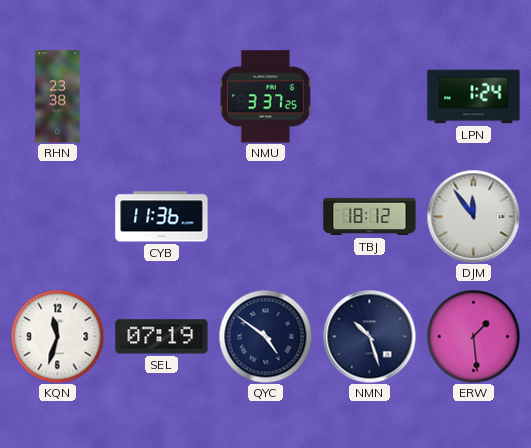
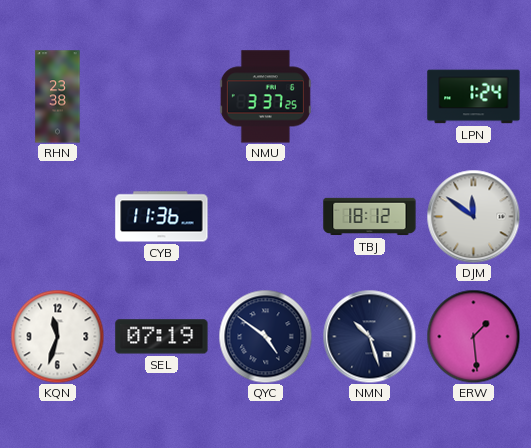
DJM: 11:54 -> 11:51
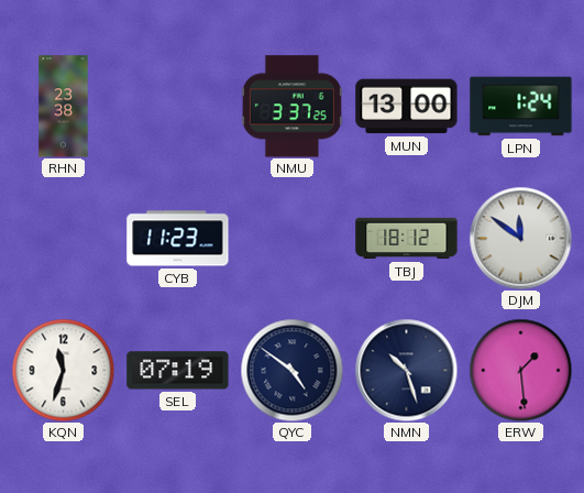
MUN: none -> 13:00
CYB: 11:36 -> 11:23
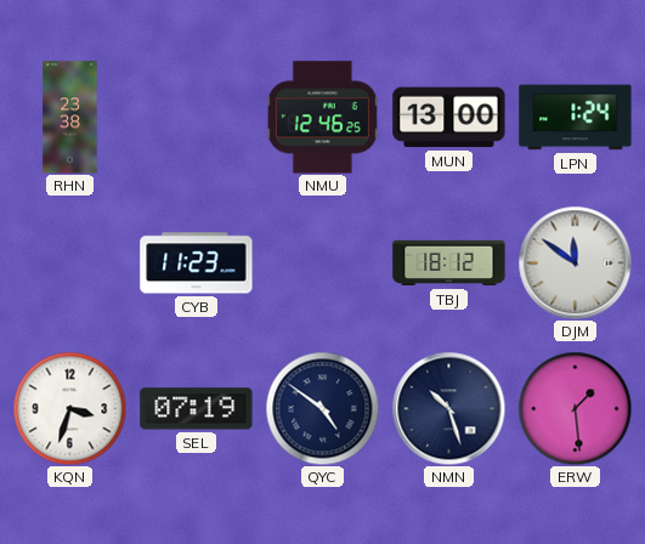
NMU: 3:37 -> 12:46
KQN: 11:33 -> 3:33
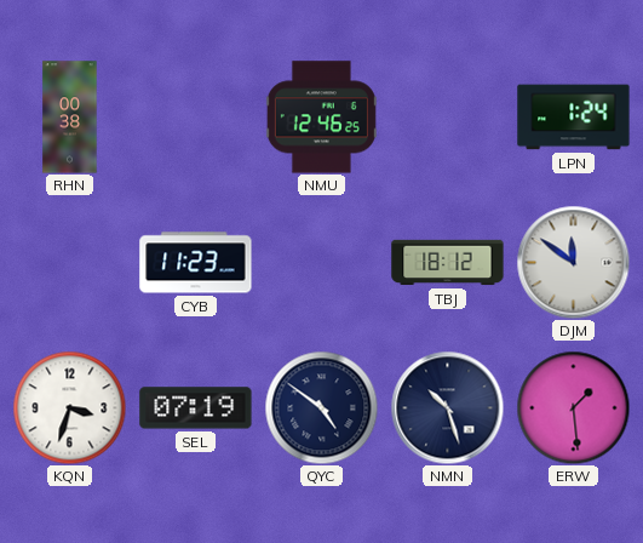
RHN: 23:38 -> 00:38
MUN: 13:00 -> none
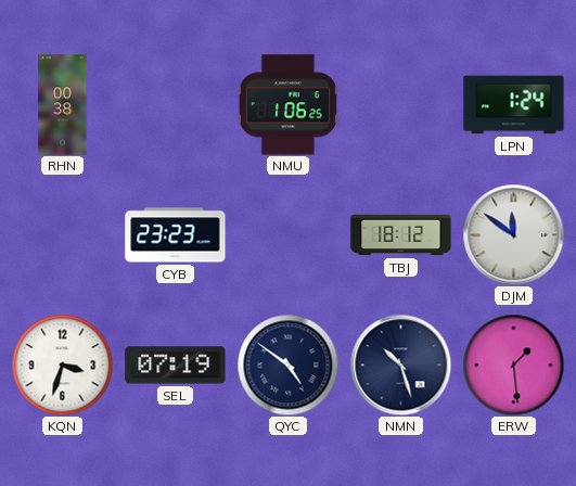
NMU: 12:46 -> 1:06
CYB: 11:23 -> 23:23
